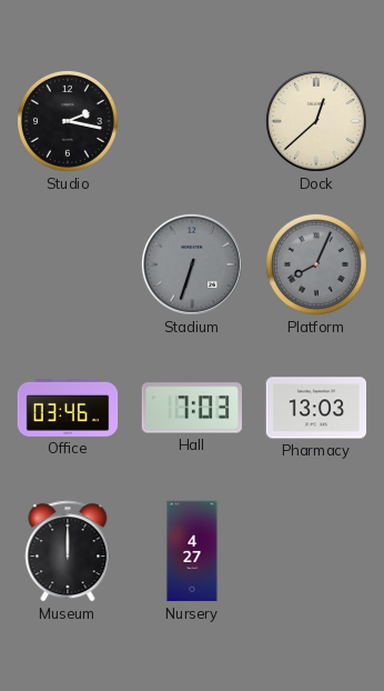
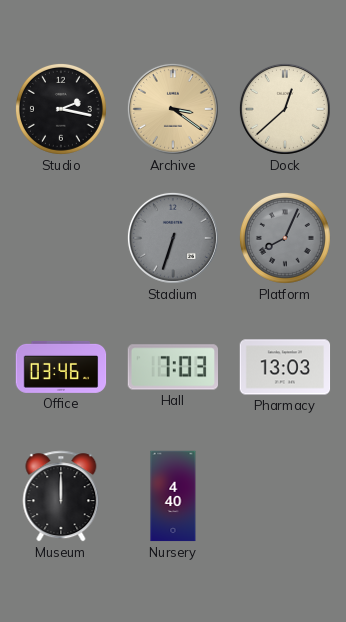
Archive: none -> 3:21
Nursery: 4:27 -> 4:40
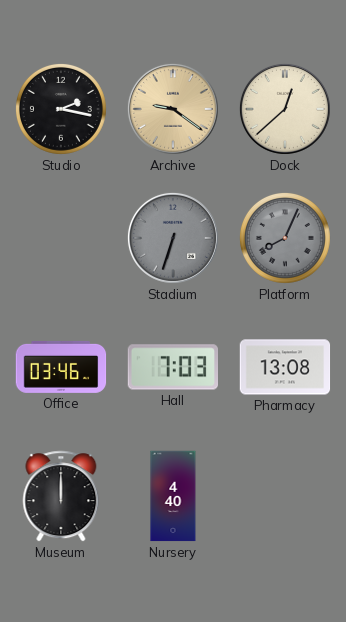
Archive: 3:21 -> 9:21
Pharmacy: 13:03 -> 13:08
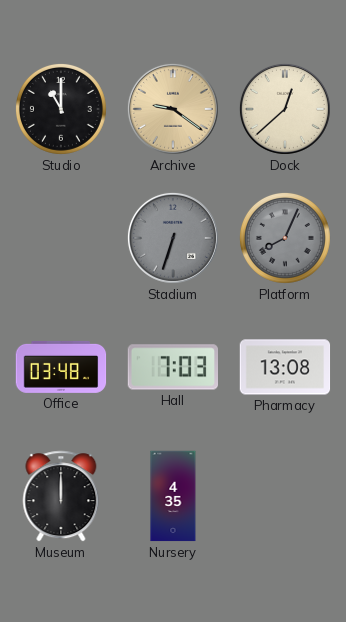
Studio: 2:17 -> 11:00
Office: 03:46 -> 03:48
Nursery: 4:40 -> 4:35
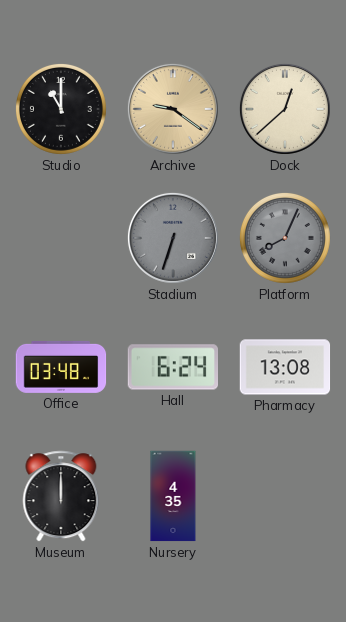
Hall: 7:03 -> 6:24
